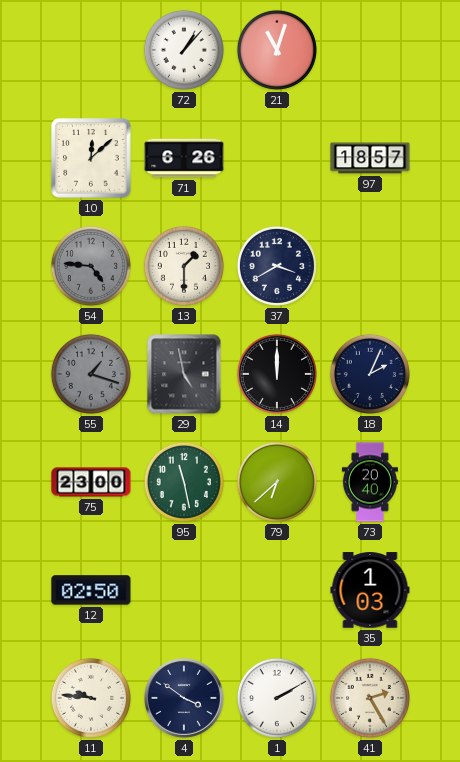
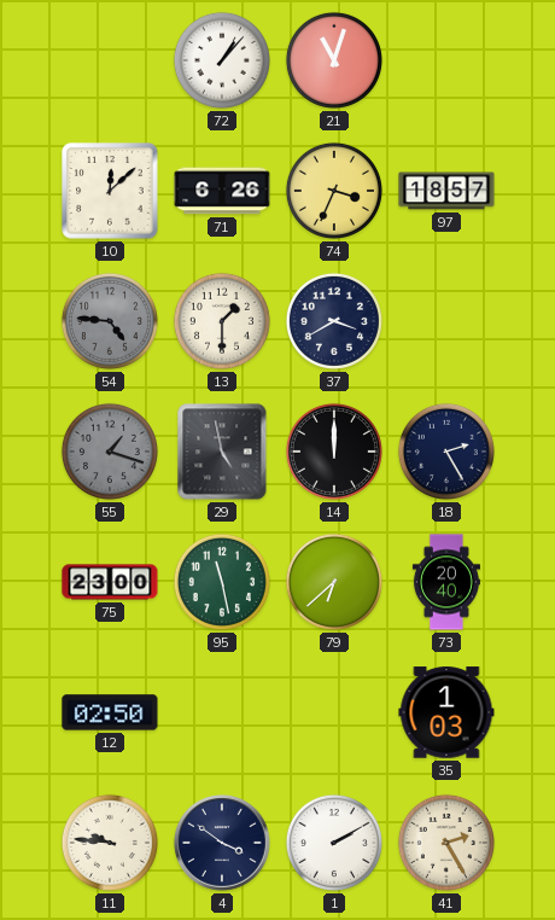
74: none -> 3:34
18: 2:04 -> 2:25
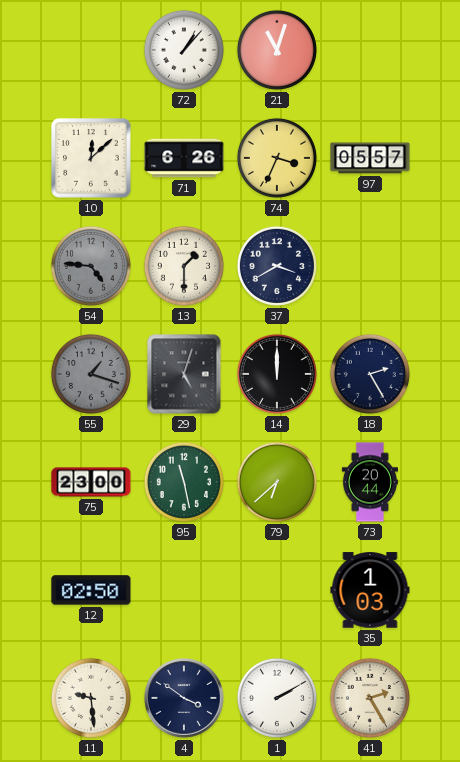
97: 18:57 -> 05:57
29: 4:58 -> 5:03
73: 20:40 -> 20:44
11: 9:46 -> 9:29
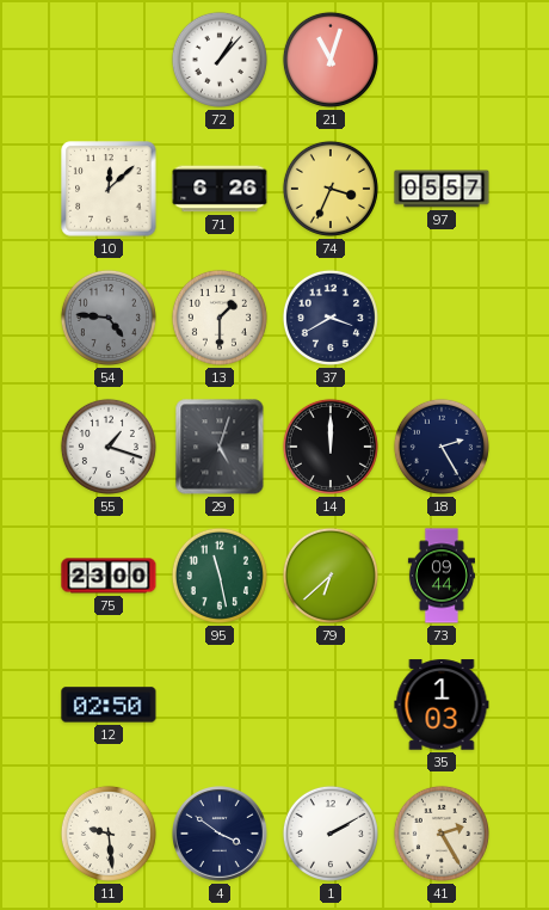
55 dial: grey -> white
73: 20:44 -> 09:44
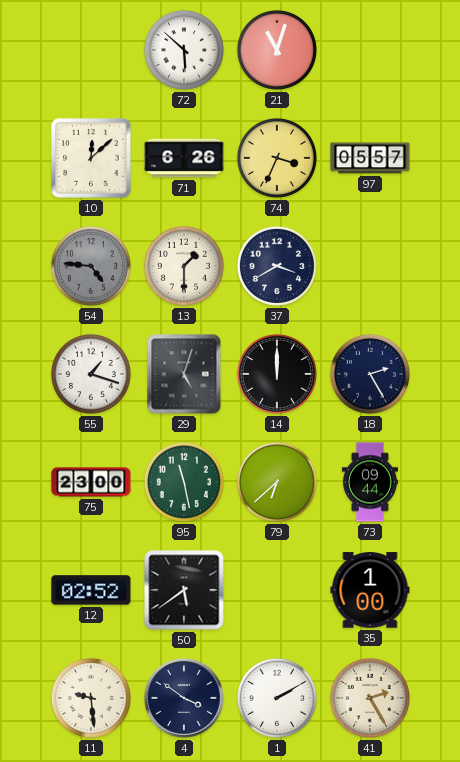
72: 1:07 -> 5:52
12: 02:50 -> 02:52
50: none -> 5:39
35: 1:03 -> 1:00
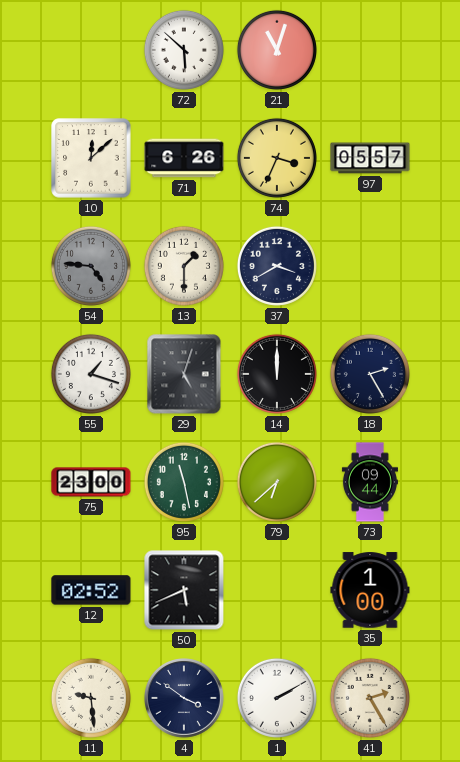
50: 5:39 -> 5:41
